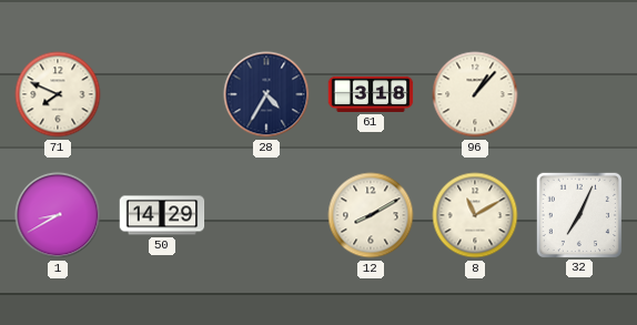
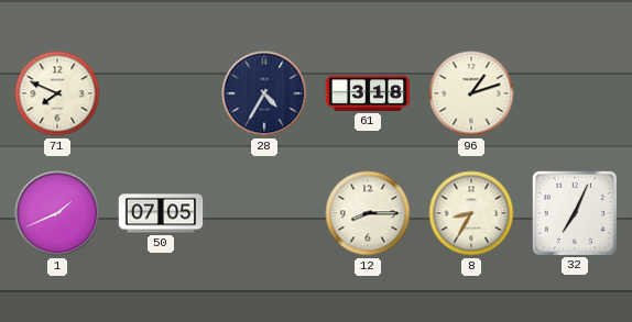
96: 1:07 -> 1:12
1: 8:40 -> 1:41
50: 14:29 -> 07:05
12: 8:10 -> 8:15
8: 11:10 -> 8:35
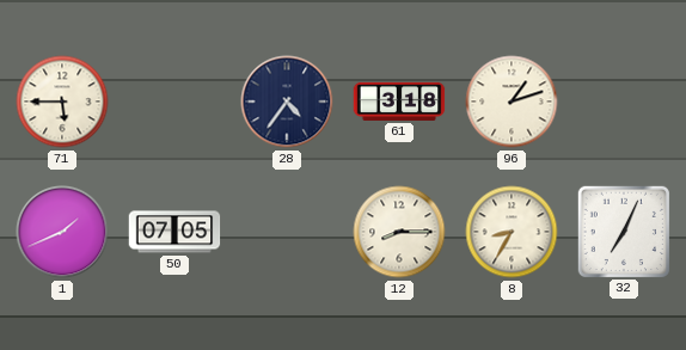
71: 7:49 -> 5:45
28: 4:35 -> 4:36
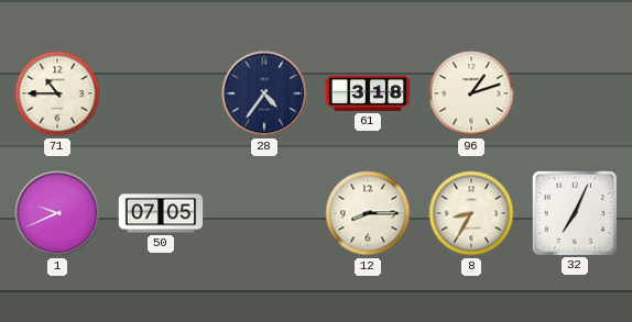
71: 5:45 -> 10:45
1: 1:41 -> 9:41
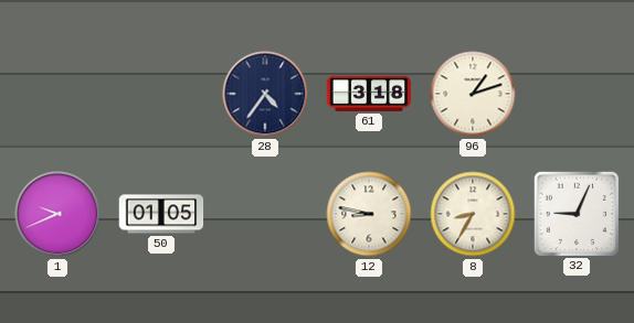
71: 10:45 -> none
50: 07:05 -> 01:05
12: 8:15 -> 8:47
32: 7:04 -> 9:04
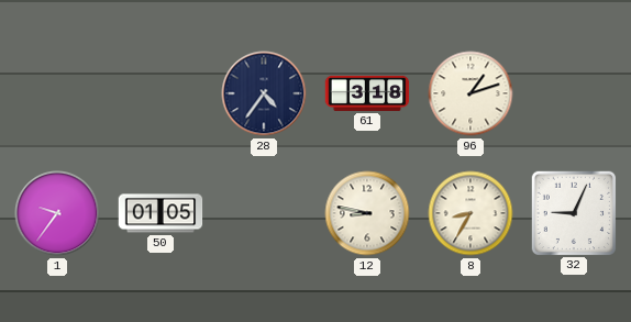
1: 9:41 -> 9:36
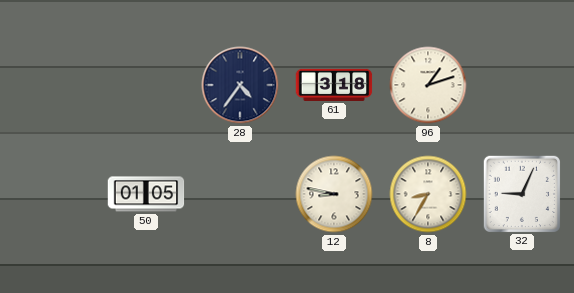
1: 9:36 -> none
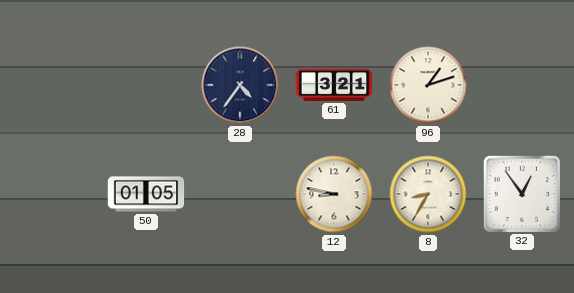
61: 3:18 -> 3:21
32: 9:04 -> 12:54
